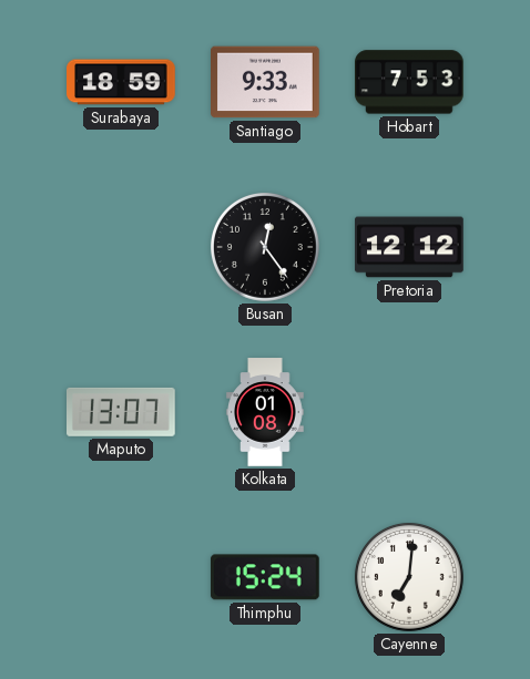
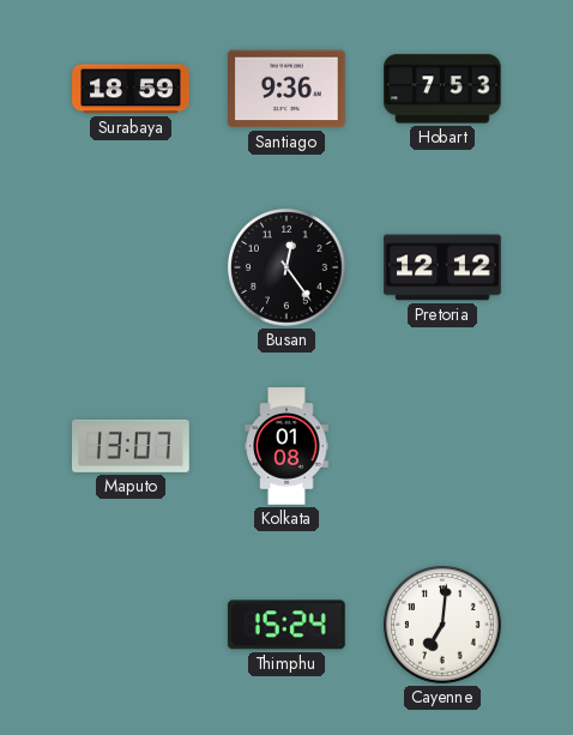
Santiago: 9:33 -> 9:36
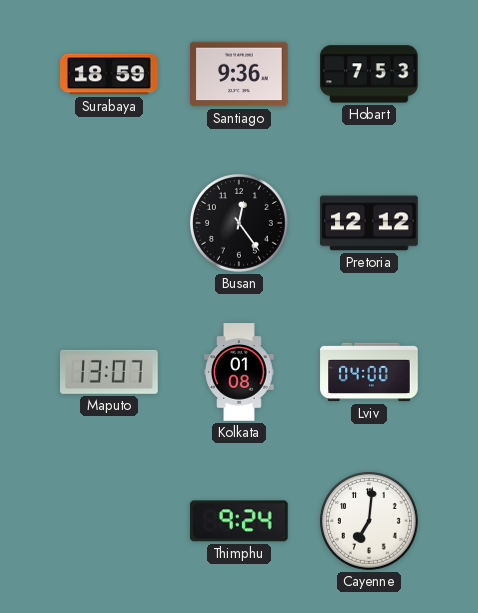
Lviv: none -> 04:00
Thimphu: 15:24 -> 9:24
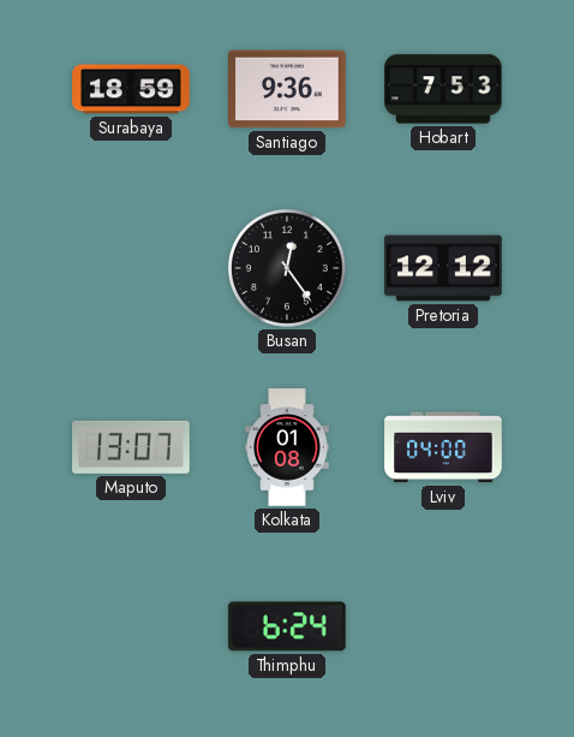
Thimphu: 9:24 -> 6:24
Cayenne: 7:01 -> none
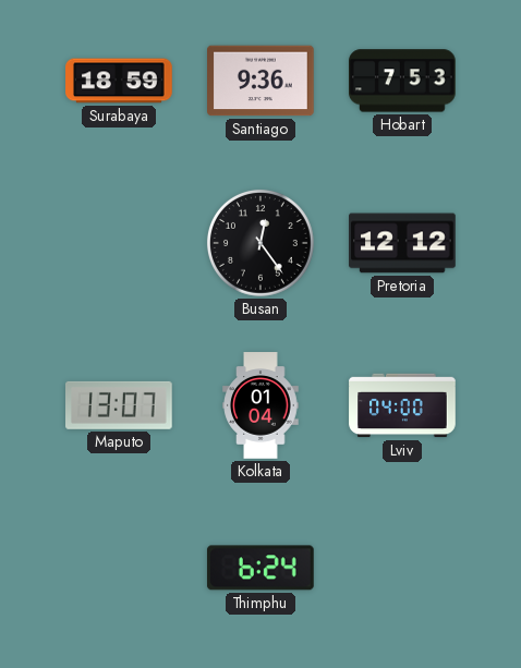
Kolkata: 01:08 -> 01:04
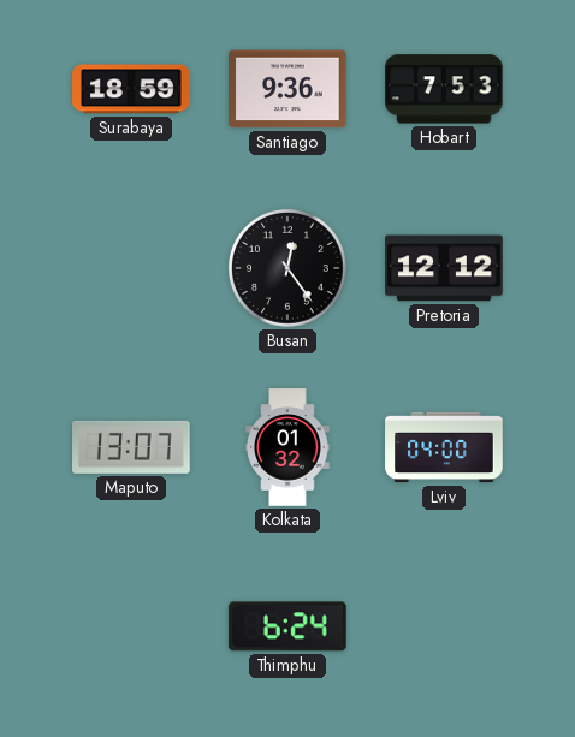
Kolkata: 01:04 -> 01:32
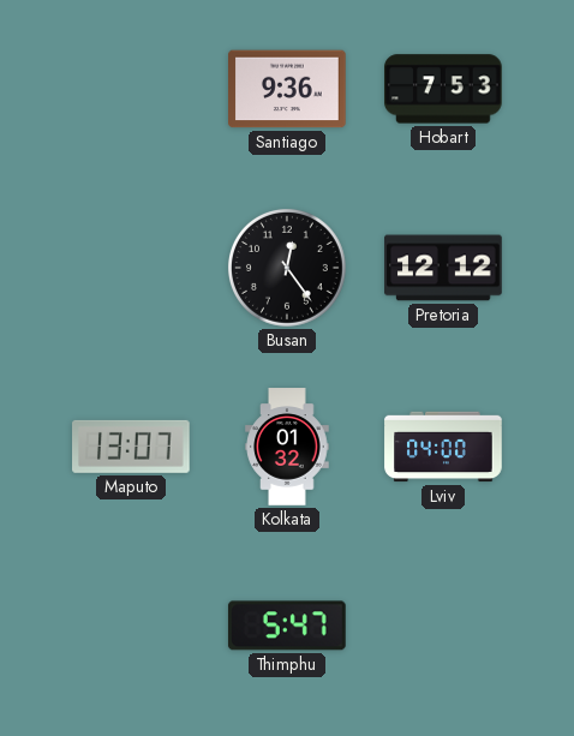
Surabaya: 18:59 -> none
Thimphu: 6:24 -> 5:47
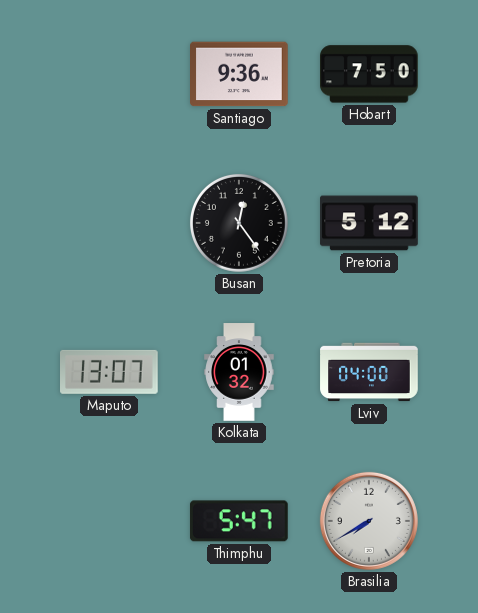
Hobart: 7:53 -> 7:50
Pretoria: 12:12 -> 5:12
Brasilia: none -> 7:40
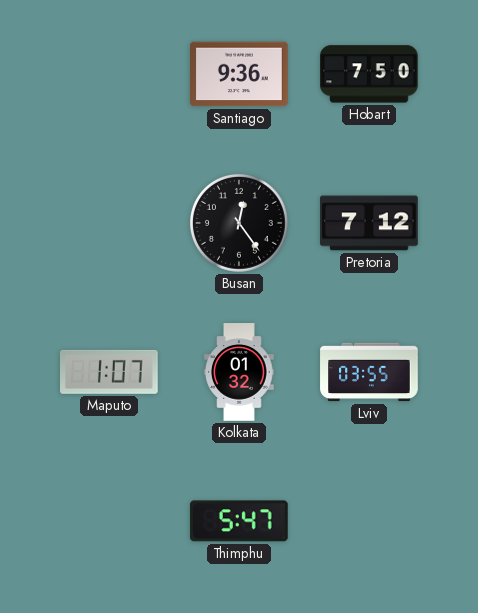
Pretoria: 5:12 -> 7:12
Maputo: 13:07 -> 1:07
Lviv: 04:00 -> 03:55
Brasilia: 7:40 -> none
